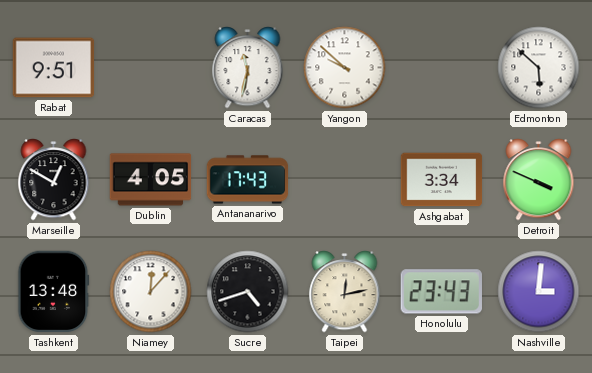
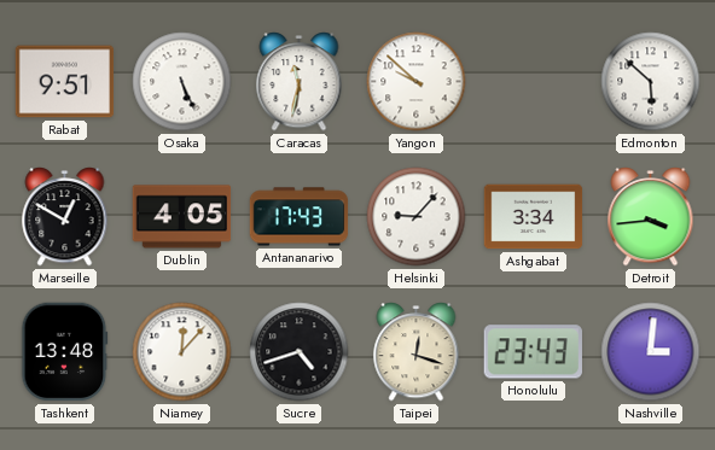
Osaka: none -> 5:26
Helsinki: none -> 9:07
Detroit: 3:49 -> 3:44
Taipei: 12:13 -> 12:18
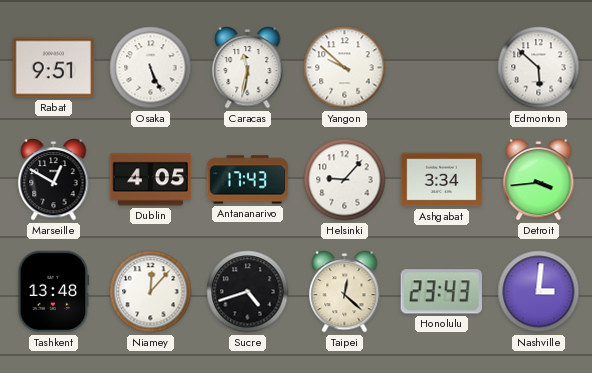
Taipei: 12:18 -> 12:22
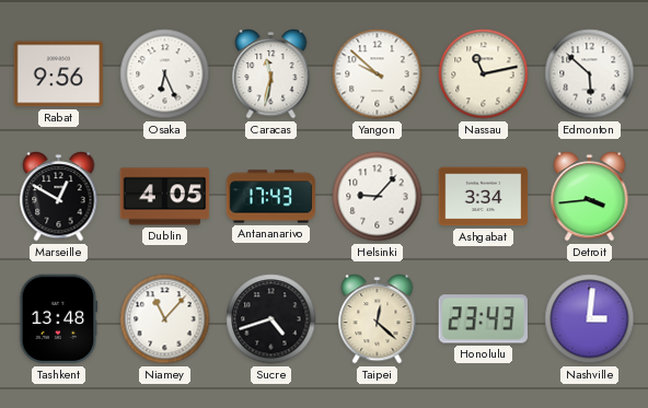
Rabat: 9:51 -> 9:56
Osaka: 5:26 -> 6:26
Nassau: none -> 11:13
Niamey: 12:07 -> 11:07
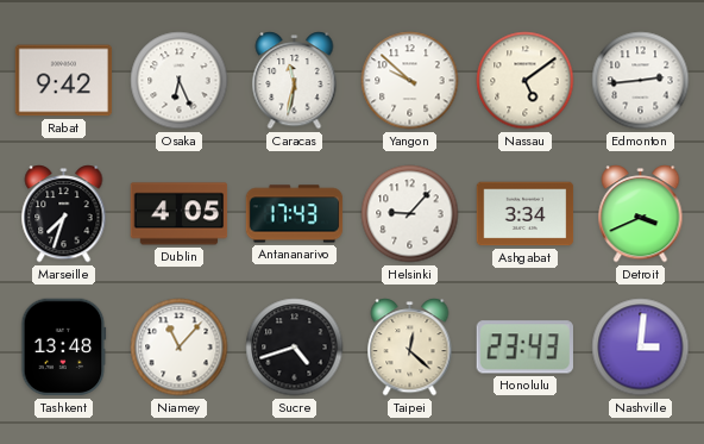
Rabat: 9:56 -> 9:42
Nassau: 11:13 -> 5:09
Edmonton: 5:52 -> 2:44
Marseille: 12:50 -> 7:33
Detroit: 3:44 -> 3:41
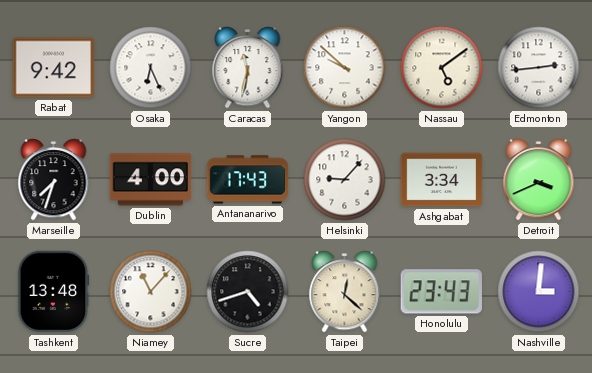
Dublin: 4:05 -> 4:00
